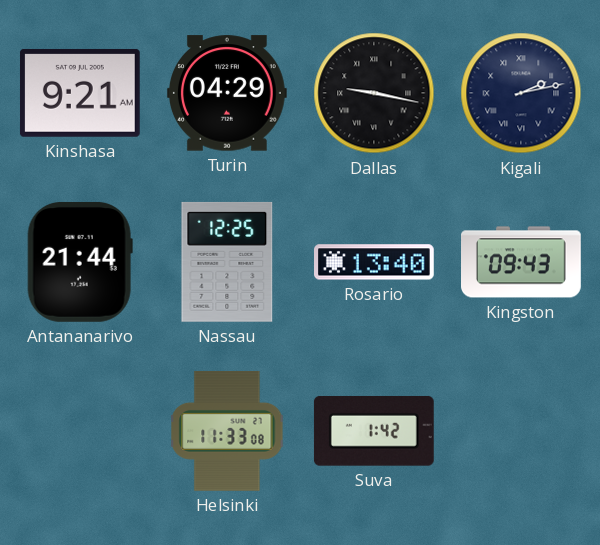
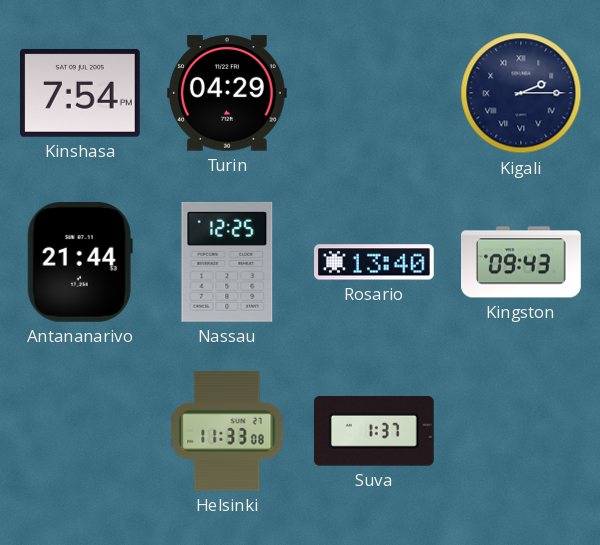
Kinshasa: 9:21 -> 7:54
Dallas: 9:17 -> none
Kigali: 2:13 -> 2:15
Suva: 1:42 -> 1:37
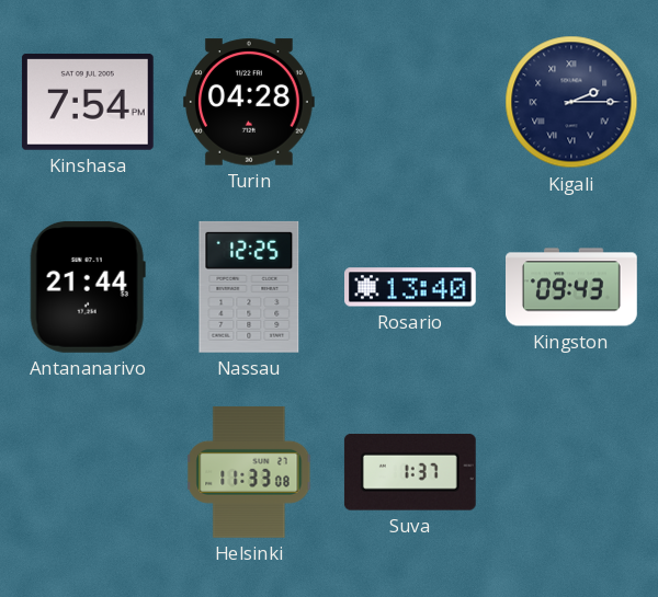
Turin: 04:29 -> 04:28
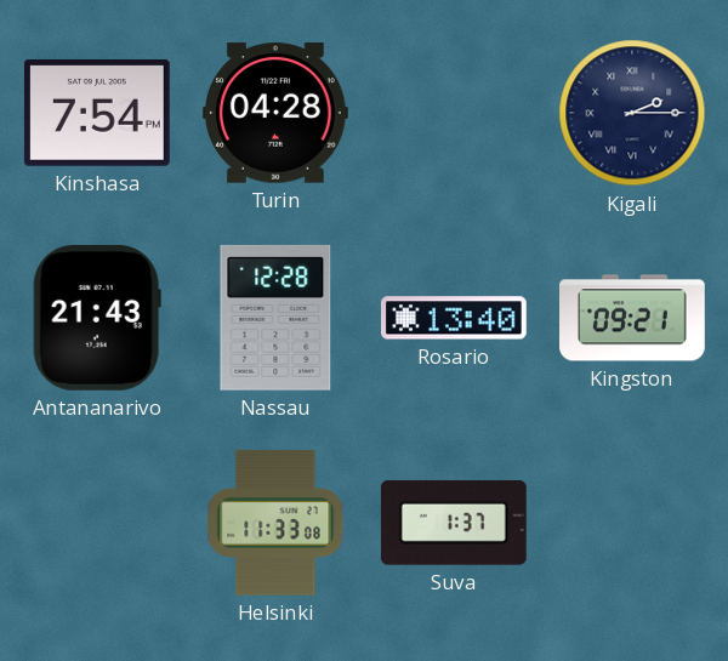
Antananarivo: 21:44 -> 21:43
Nassau: 12:25 -> 12:28
Kingston: 09:43 -> 09:21
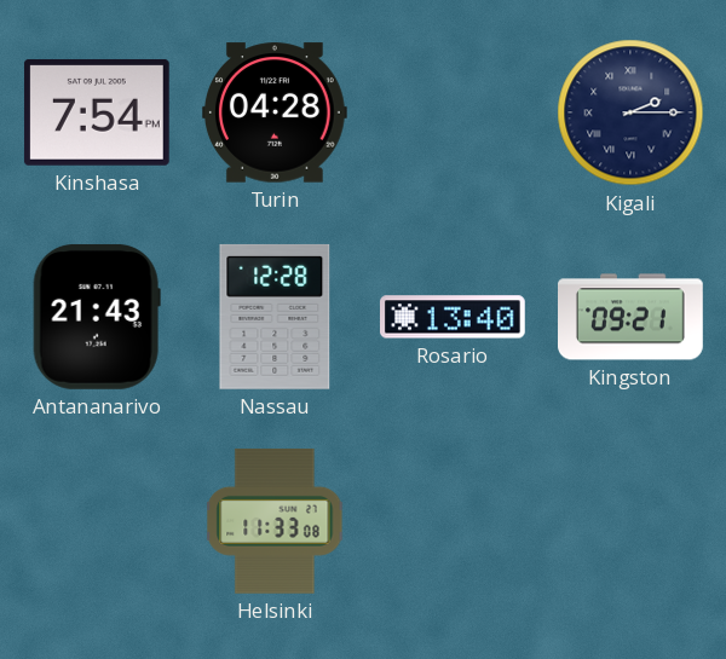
Suva: 1:37 -> none
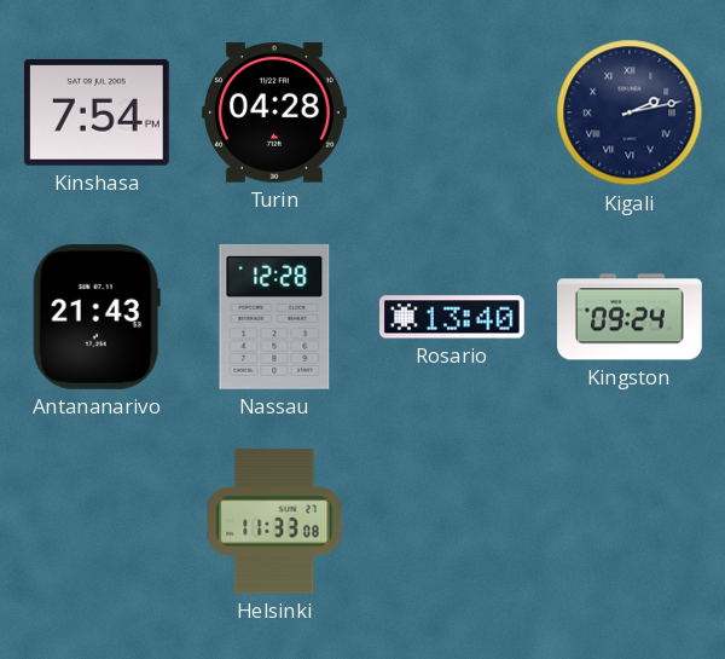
Kigali: 2:15 -> 2:13
Kingston: 09:21 -> 09:24
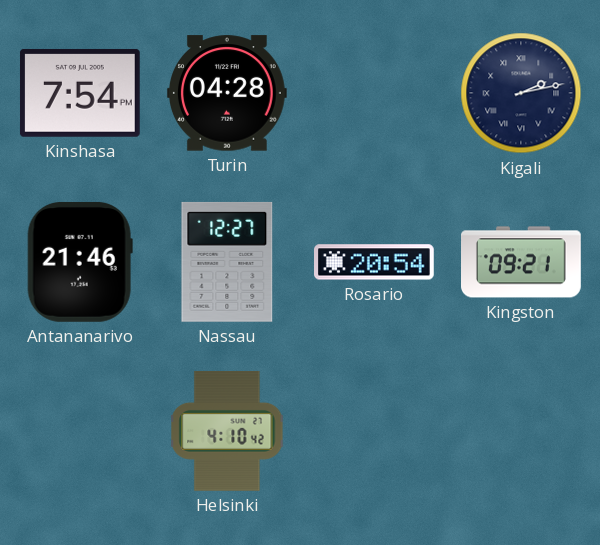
Antananarivo: 21:43 -> 21:46
Nassau: 12:28 -> 12:27
Rosario: 13:40 -> 20:54
Kingston: 09:24 -> 09:21
Helsinki: 11:33 -> 4:10
